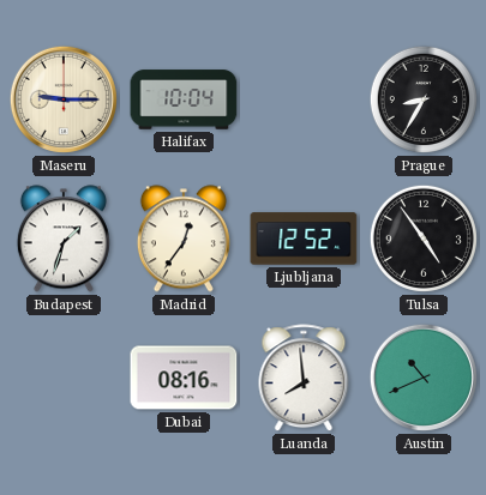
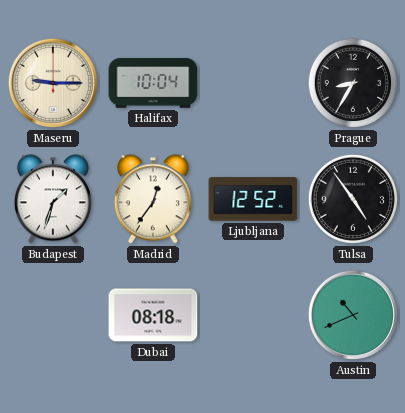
Dubai: 08:16 -> 08:18
Luanda: 7:59 -> none
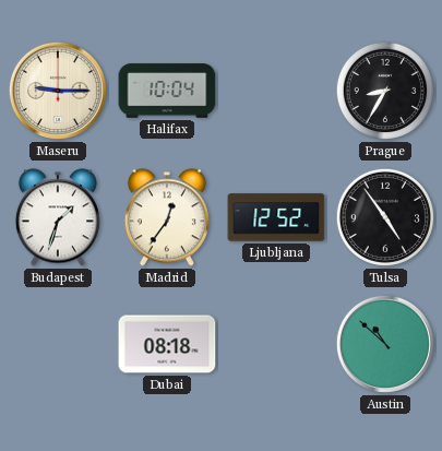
Austin: 10:41 -> 10:52
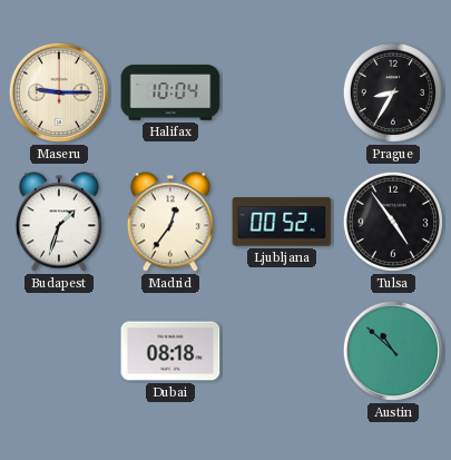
Ljubljana: 12:52 -> 00:52
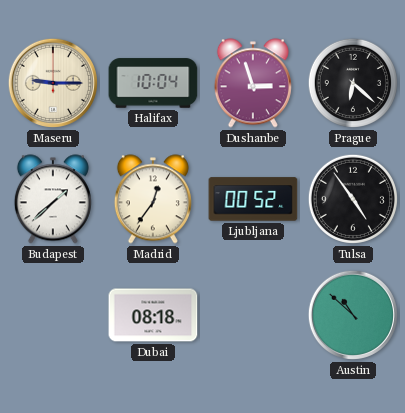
Dushanbe: none -> 2:57
Prague: 8:35 -> 6:22
Budapest: 1:33 -> 1:38
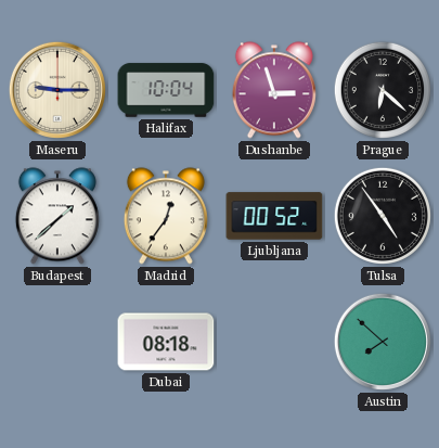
Austin: 10:52 -> 7:52
